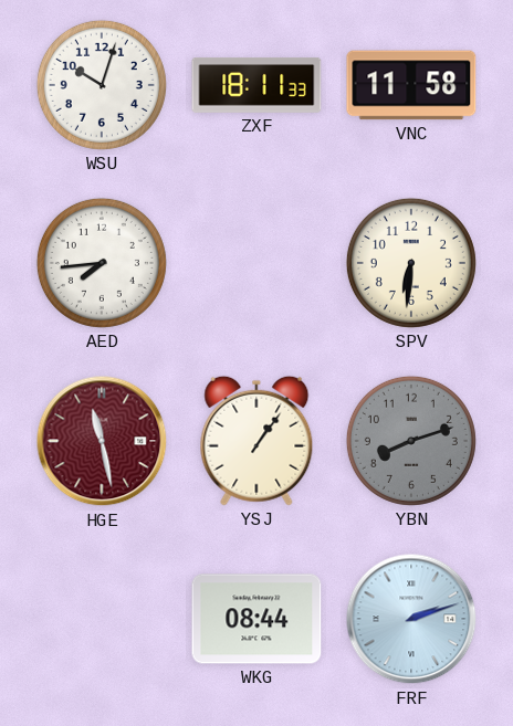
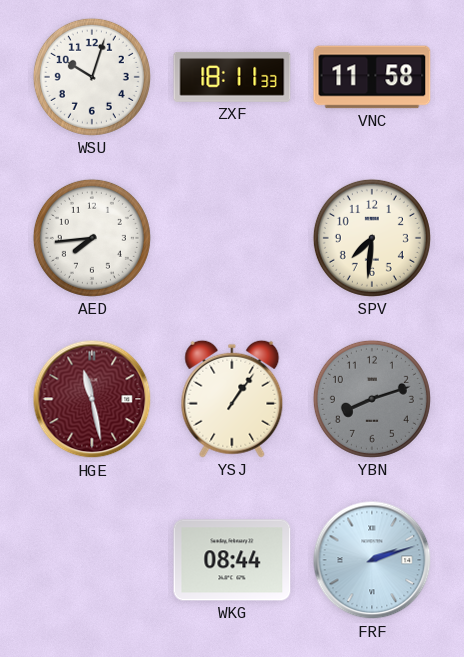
SPV: 6:31 -> 7:31
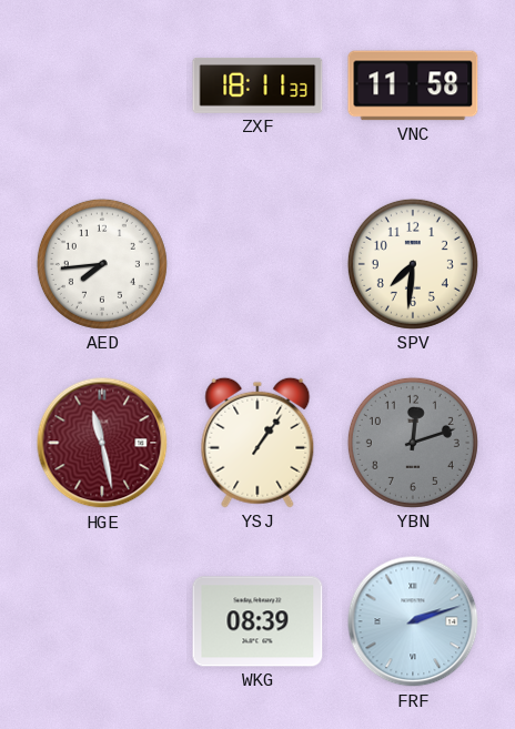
WSU: 10:03 -> none
YBN: 8:12 -> 12:12
WKG: 08:44 -> 08:39
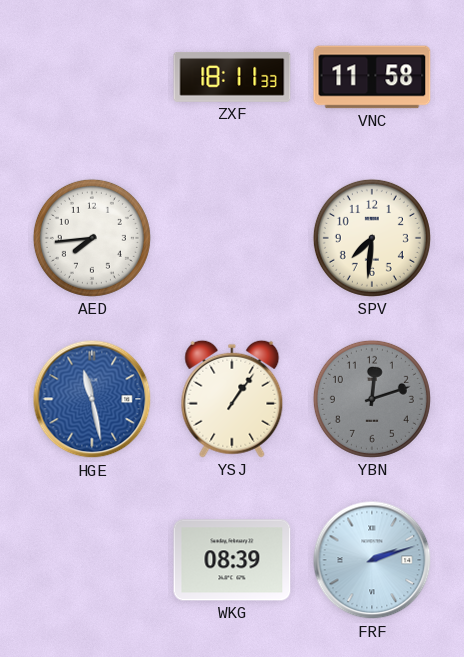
HGE dial: burgundy -> blue
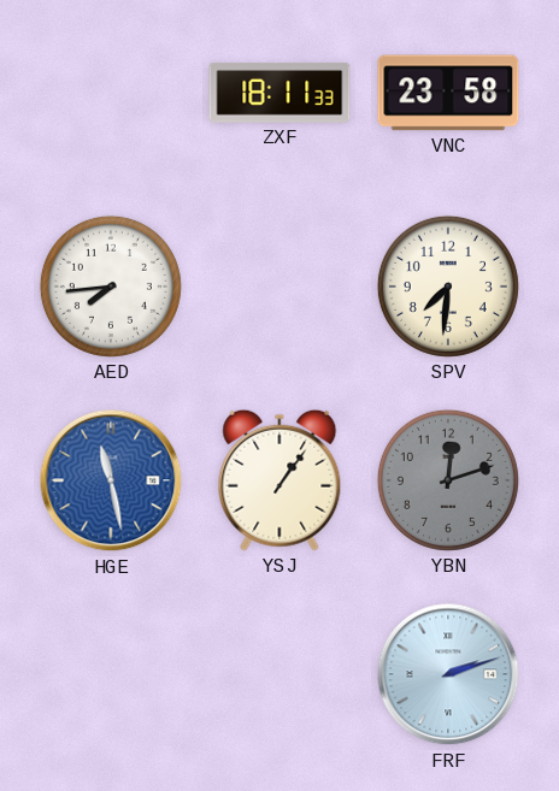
VNC: 11:58 -> 23:58
WKG: 08:39 -> none
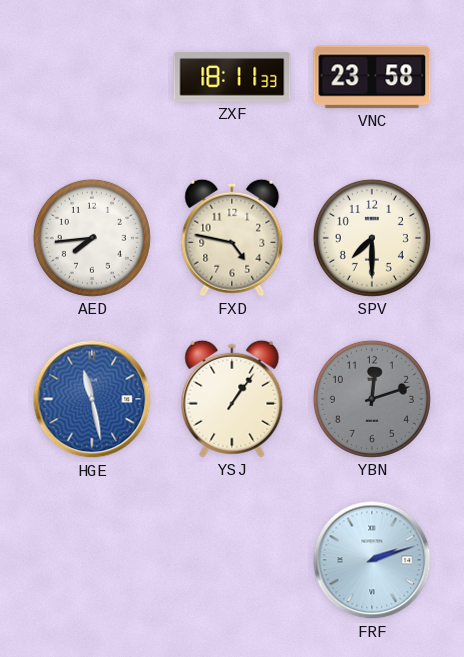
FXD: none -> 4:47
SPV: 7:31 -> 7:30
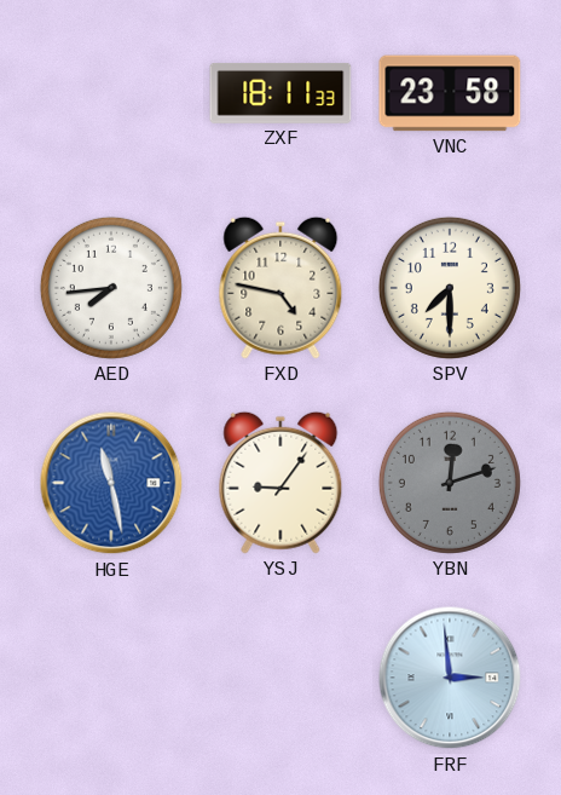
YSJ: 1:06 -> 9:06
FRF: 2:12 -> 2:59
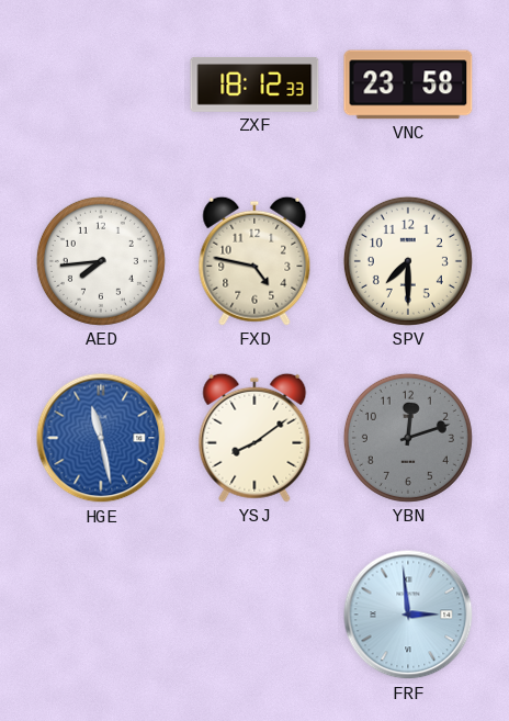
ZXF: 18:11 -> 18:12
YSJ: 9:06 -> 8:09
